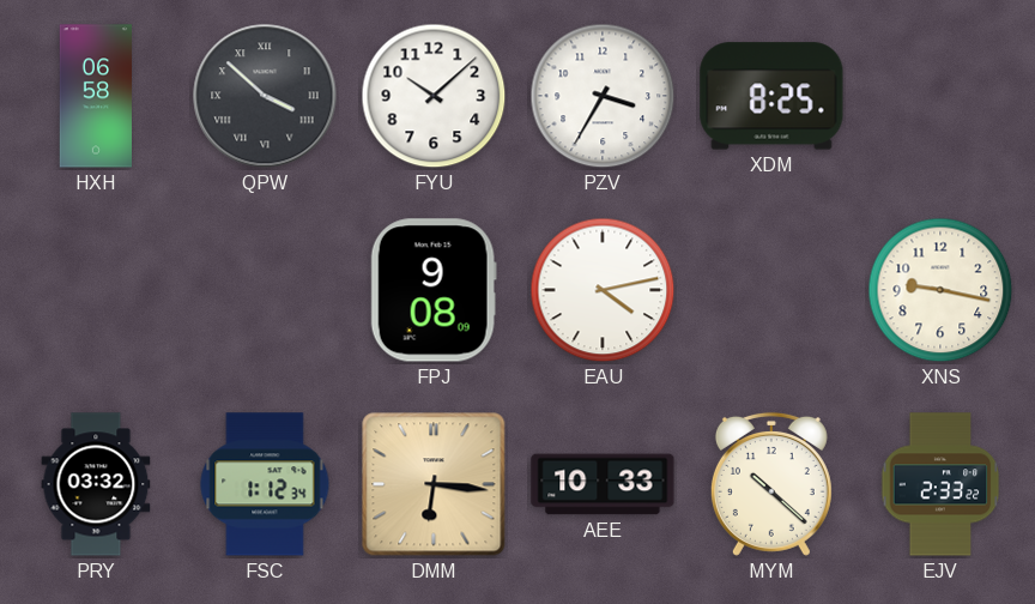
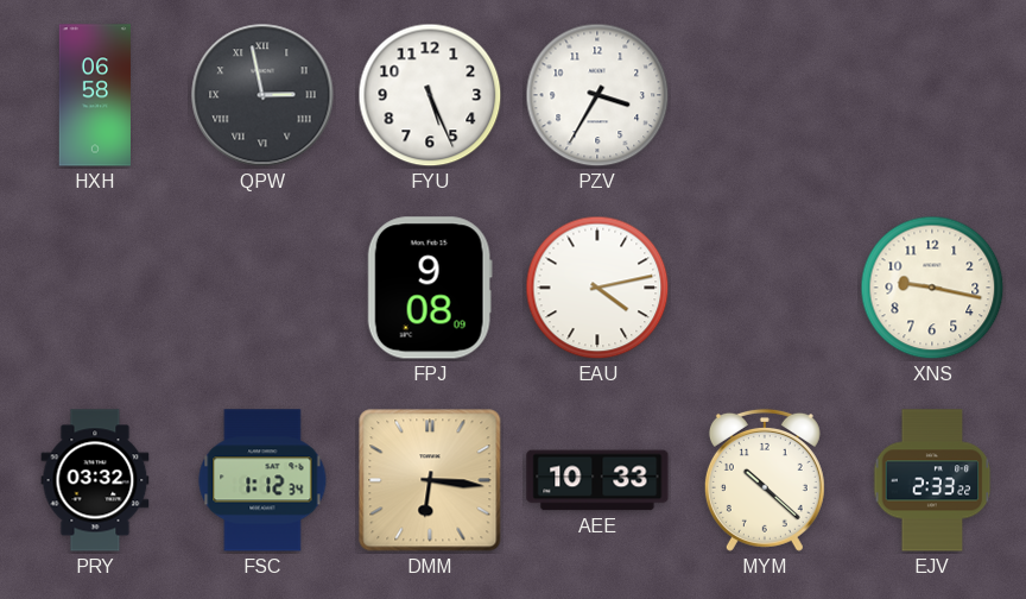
QPW: 3:52 -> 2:58
FYU: 10:08 -> 5:26
XDM: 8:25 -> none
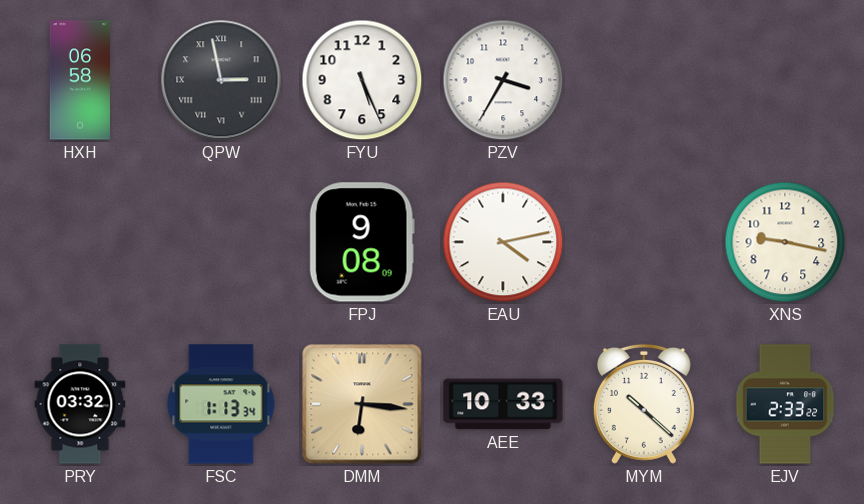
FSC: 1:12 -> 1:13
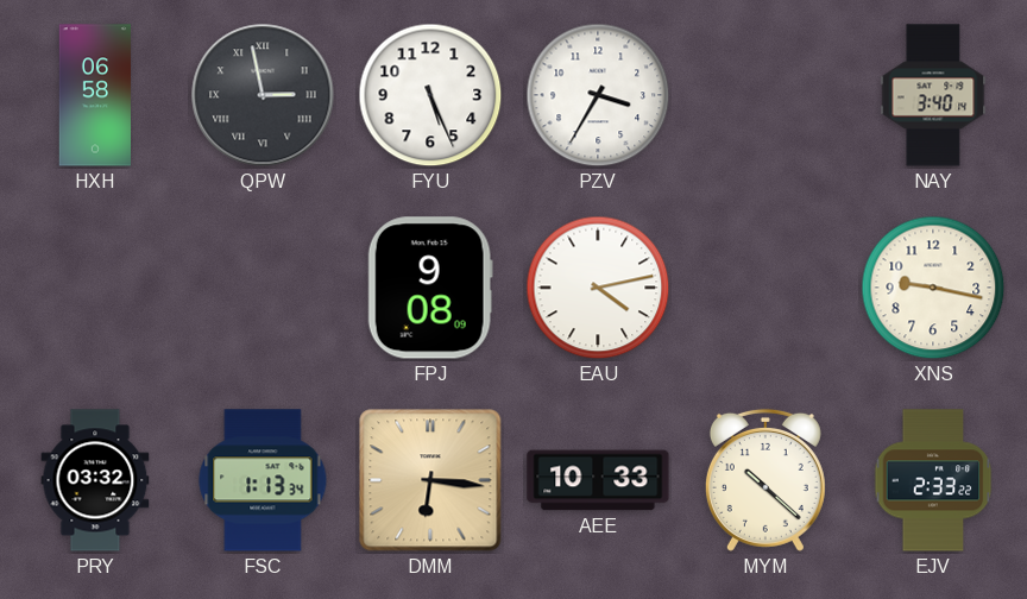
NAY: none -> 3:40
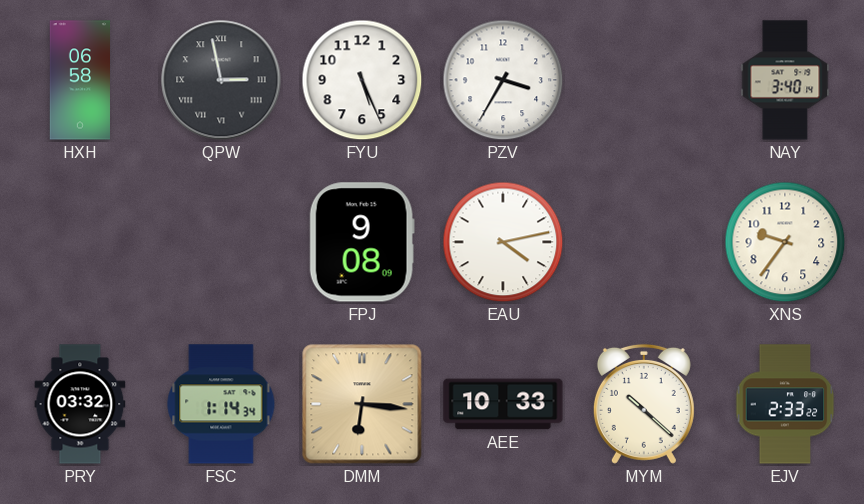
XNS: 9:17 -> 9:36
FSC: 1:13 -> 1:14
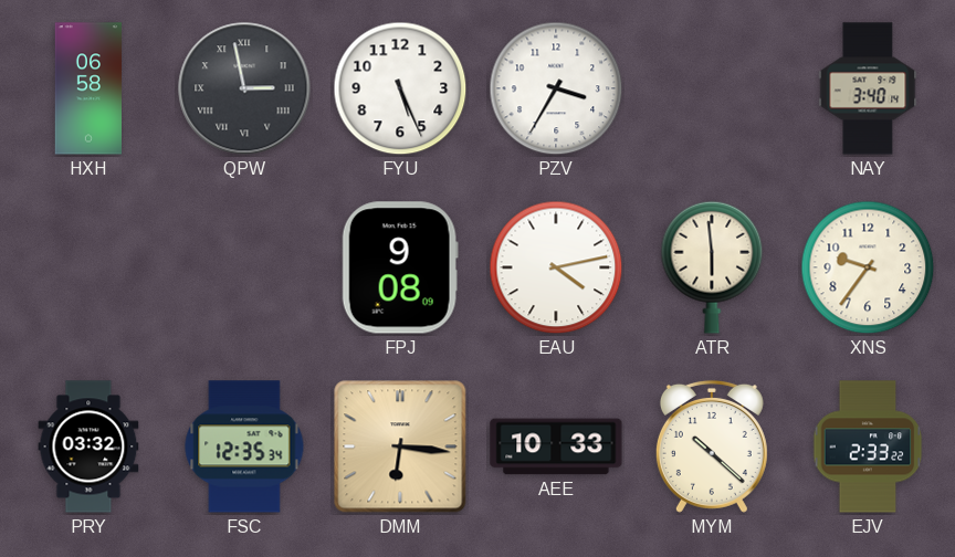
ATR: none -> 5:59
FSC: 1:14 -> 12:35
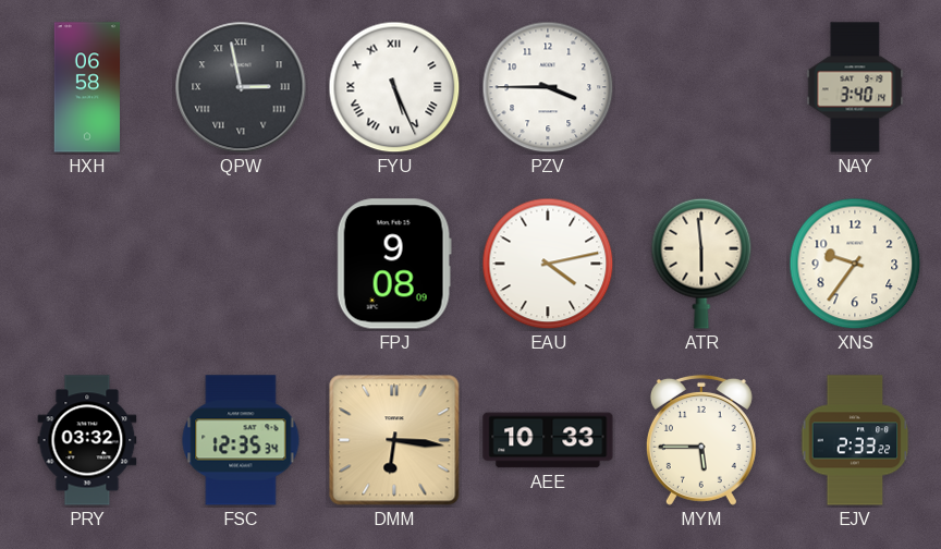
FYU numerals: Arabic -> Roman
PZV: 3:35 -> 3:45
MYM: 10:22 -> 5:45
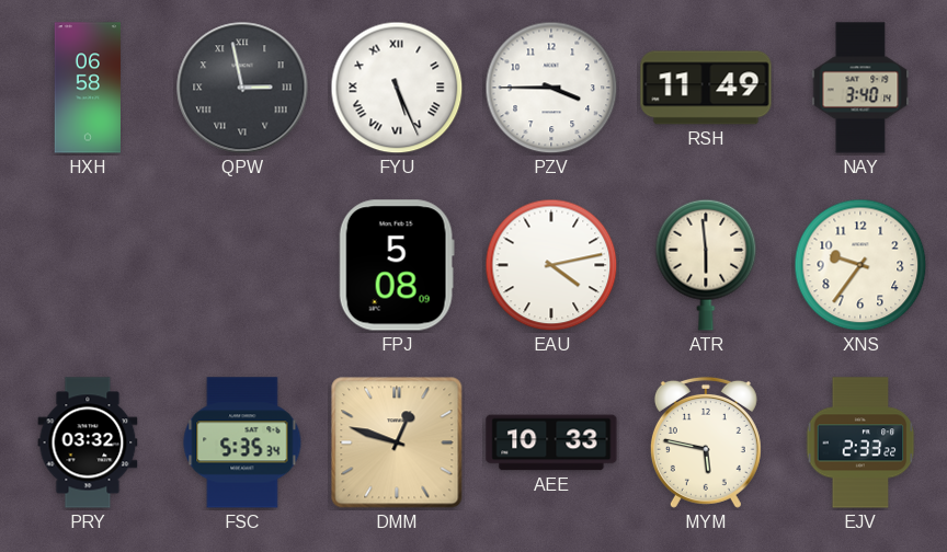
RSH: none -> 11:49
FPJ: 9:08 -> 5:08
FSC: 12:35 -> 5:35
DMM: 6:16 -> 12:48
MYM: 5:45 -> 5:47
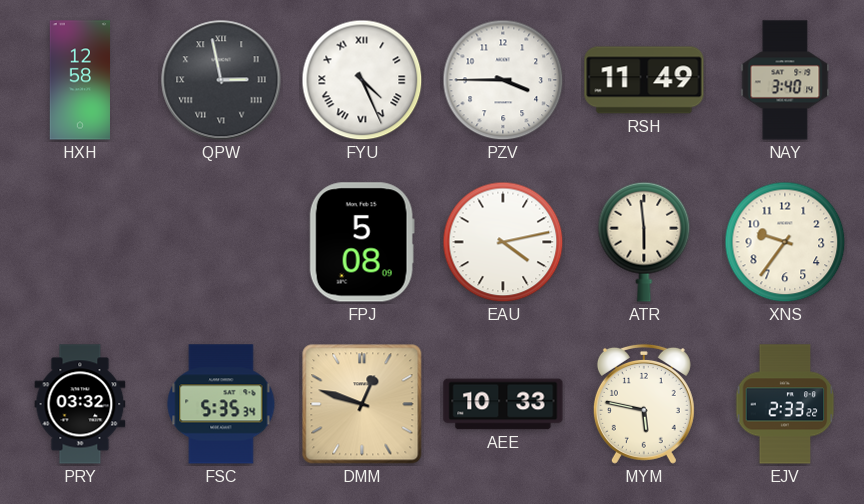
HXH: 06:58 -> 12:58
FYU: 5:26 -> 4:26
